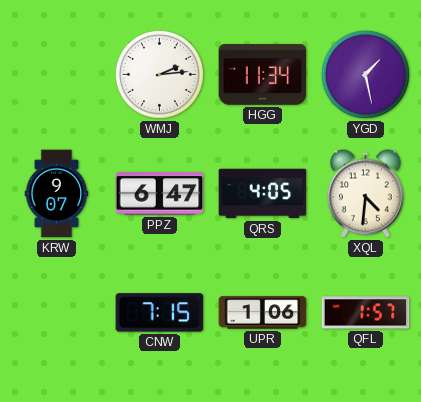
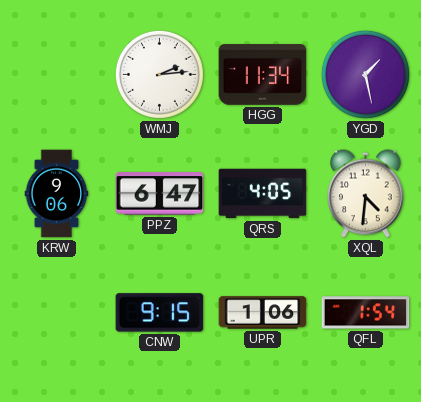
KRW: 9:07 -> 9:06
CNW: 7:15 -> 9:15
QFL: 1:57 -> 1:54
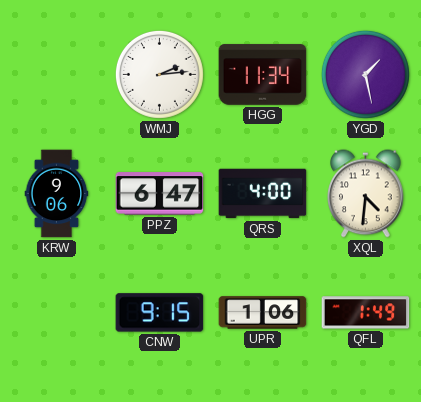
QRS: 4:05 -> 4:00
QFL: 1:54 -> 1:49
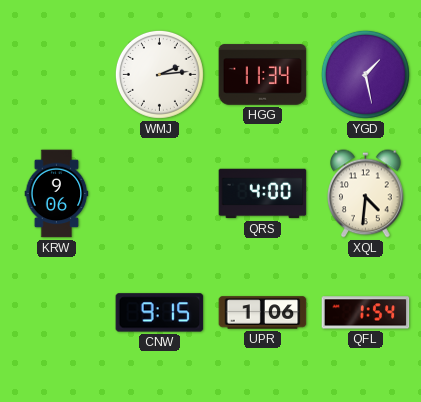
PPZ: 6:47 -> none
QFL: 1:49 -> 1:54
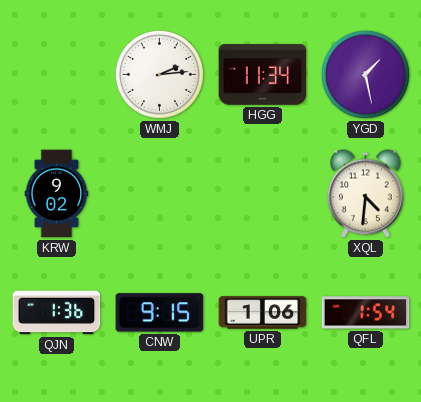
KRW: 9:06 -> 9:02
QRS: 4:00 -> none
QJN: none -> 1:36
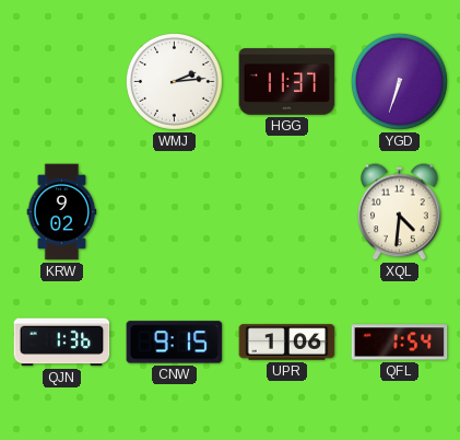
HGG: 11:34 -> 11:37
YGD: 1:28 -> 6:33
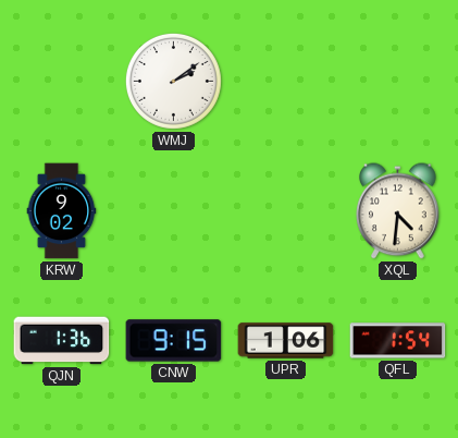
WMJ: 2:14 -> 2:09
HGG: 11:37 -> none
YGD: 6:33 -> none
